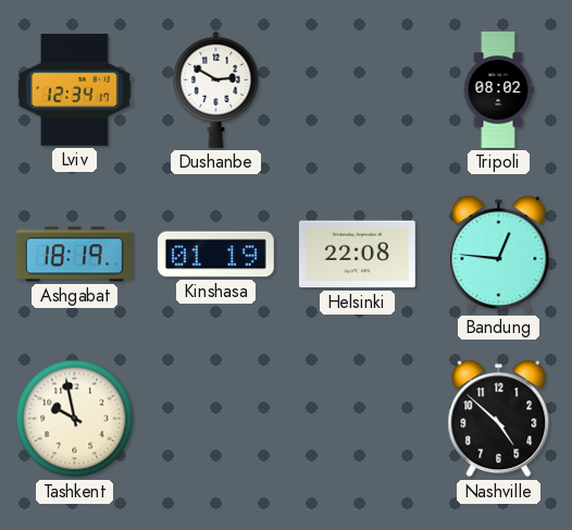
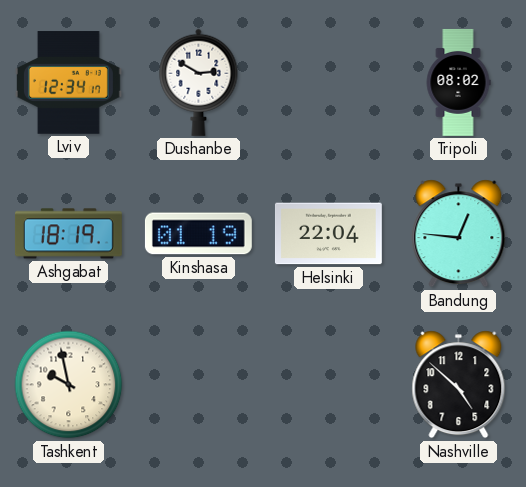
Helsinki: 22:08 -> 22:04
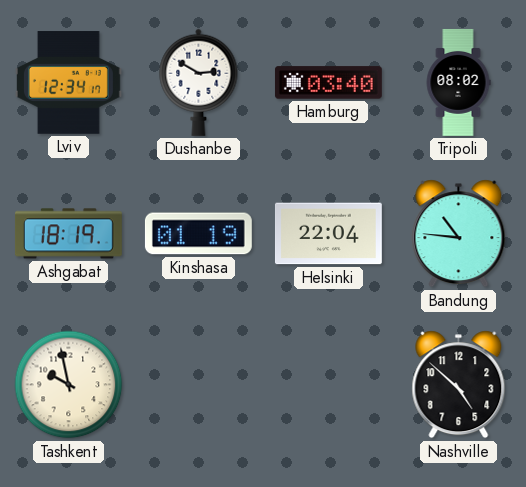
Hamburg: none -> 03:40
Bandung: 12:46 -> 10:46
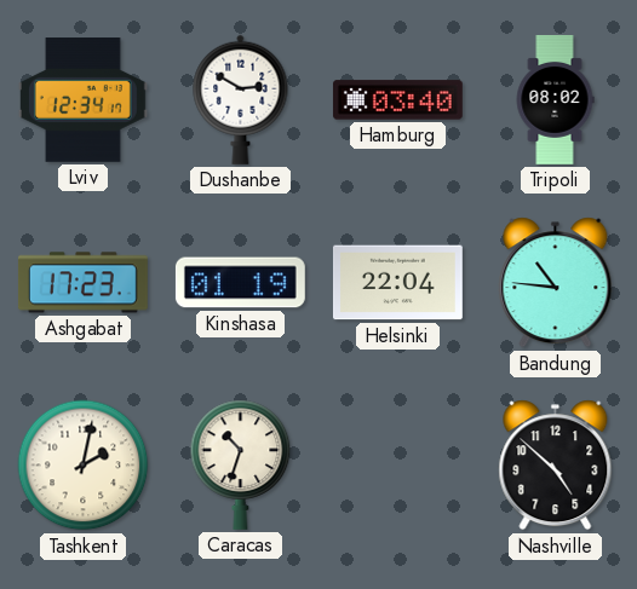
Ashgabat: 18:19 -> 17:23
Tashkent: 9:58 -> 2:02
Caracas: none -> 10:33
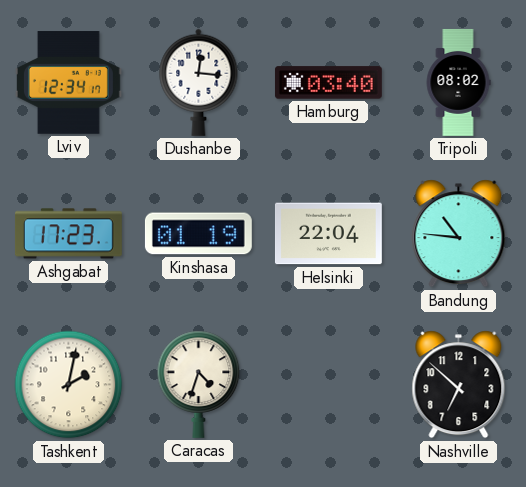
Dushanbe: 2:50 -> 12:16
Caracas: 10:33 -> 4:33
Nashville: 4:52 -> 6:52
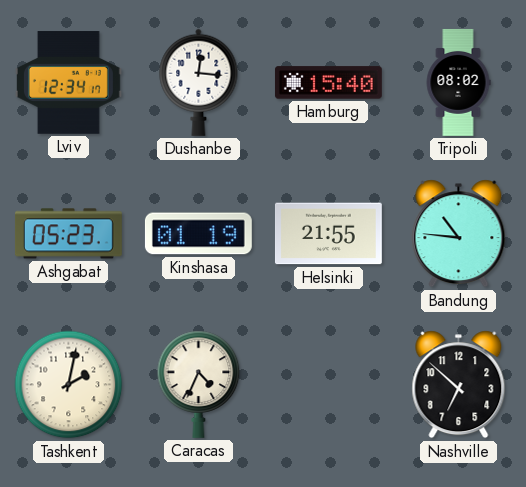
Hamburg: 03:40 -> 15:40
Ashgabat: 17:23 -> 05:23
Helsinki: 22:04 -> 21:55
Caracas: 4:33 -> 4:34
